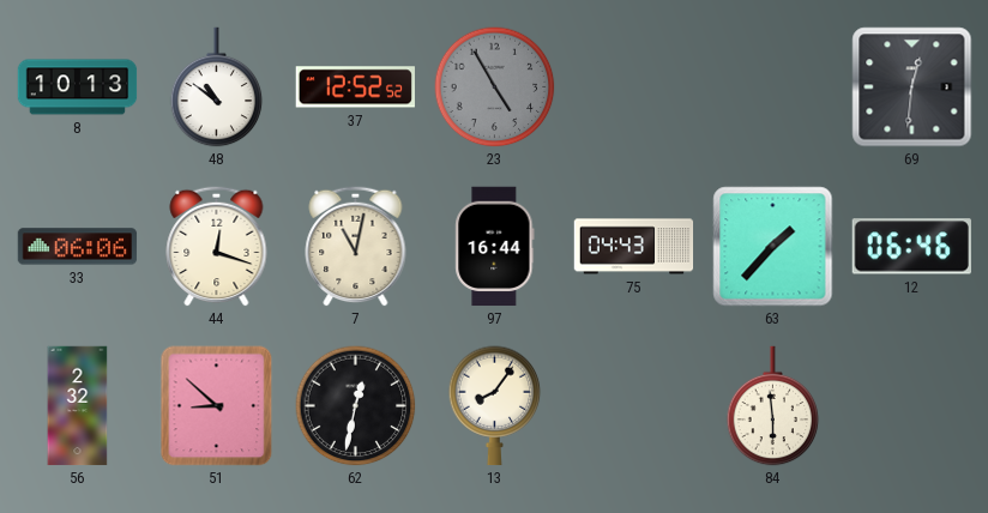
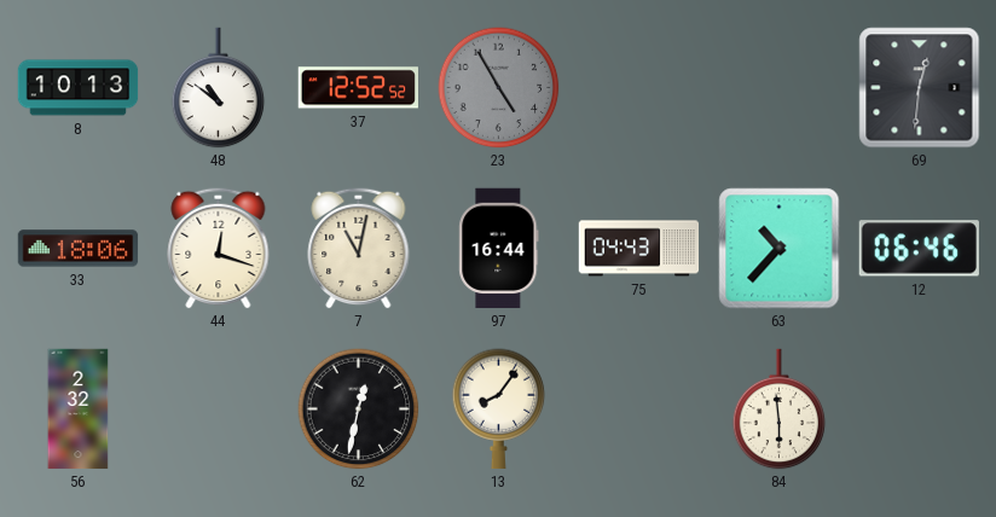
33: 06:06 -> 18:06
63: 1:37 -> 10:37
51: 8:52 -> none
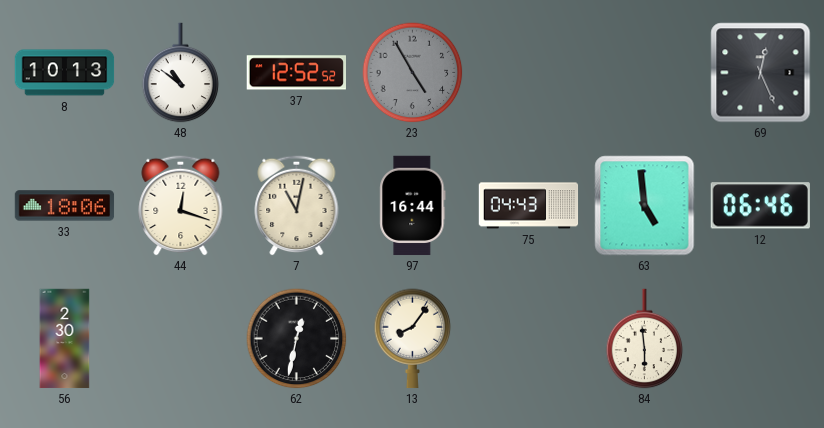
69: 12:31 -> 12:26
63: 10:37 -> 4:59
56: 2:32 -> 2:30
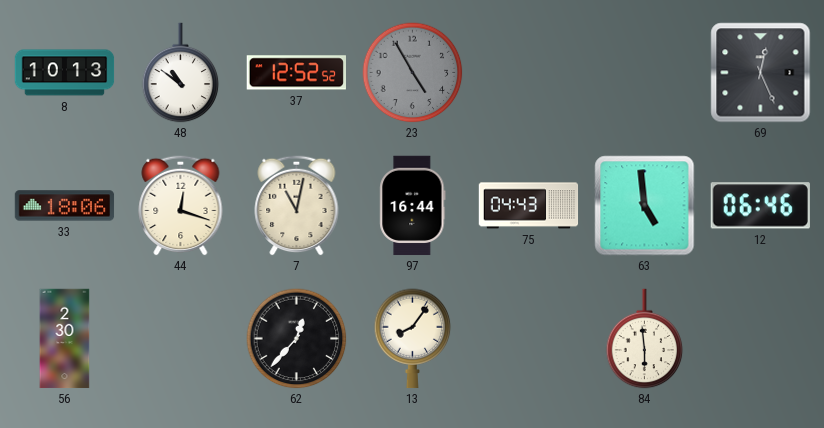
62: 12:32 -> 12:37
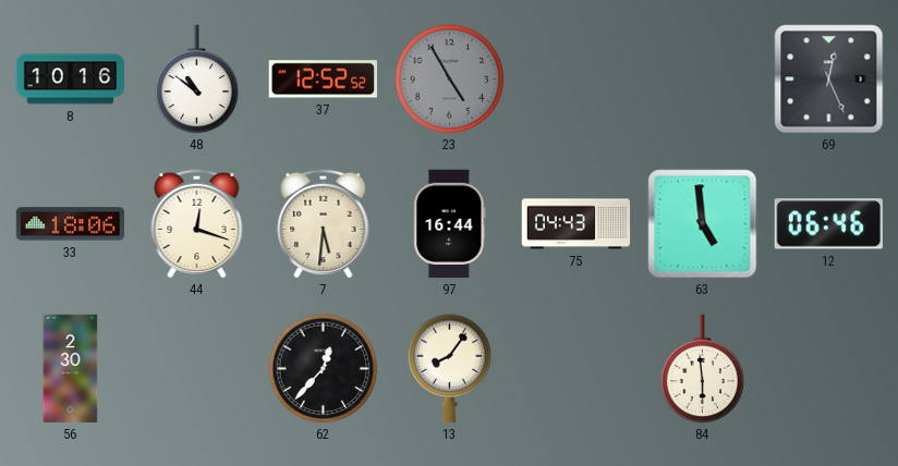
8: 10:13 -> 10:16
7: 11:02 -> 5:31
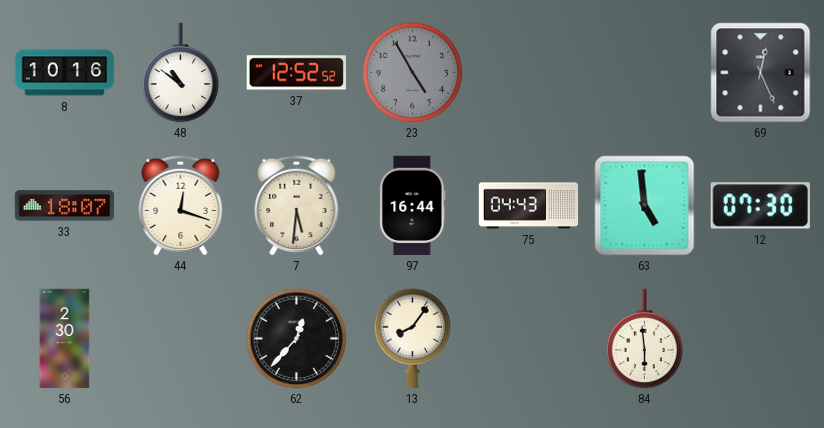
33: 18:06 -> 18:07
12: 06:46 -> 07:30
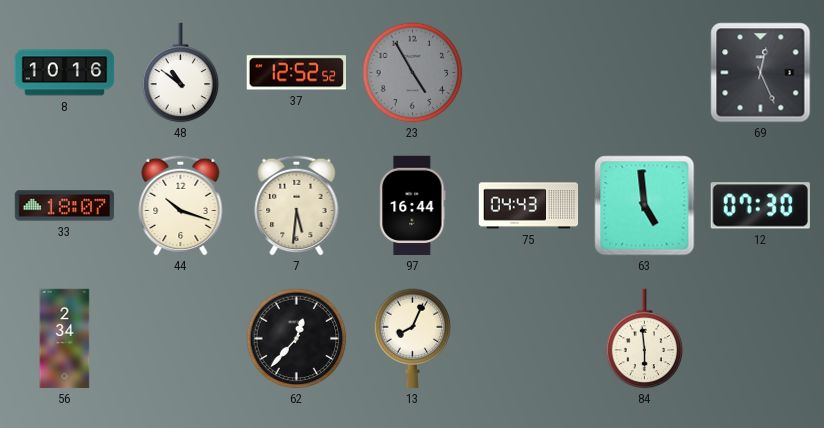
44: 12:18 -> 10:18
56: 2:30 -> 2:34
13: 8:06 -> 8:04
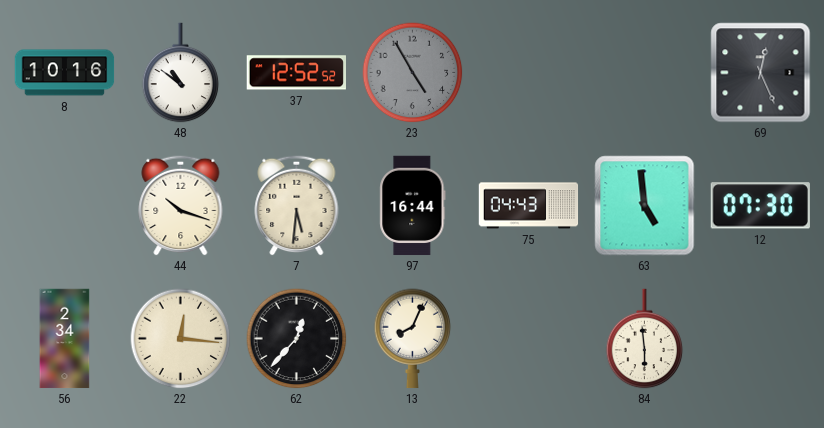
33: 18:07 -> none
22: none -> 12:16
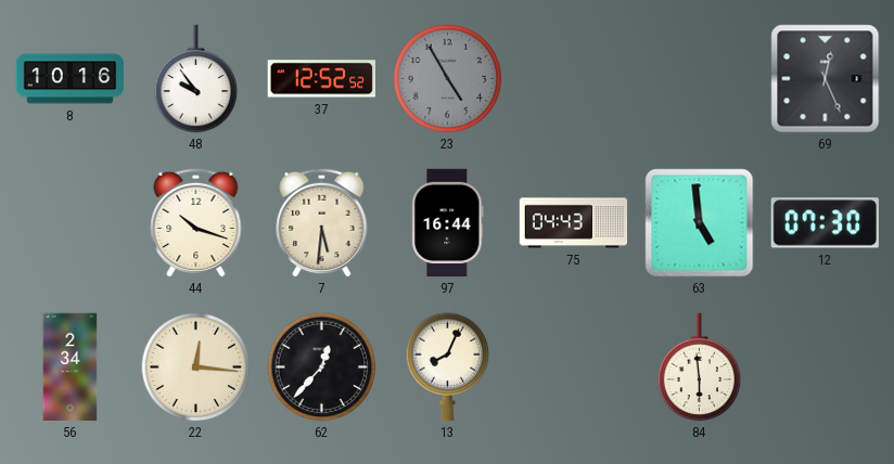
48: 10:51 -> 9:54
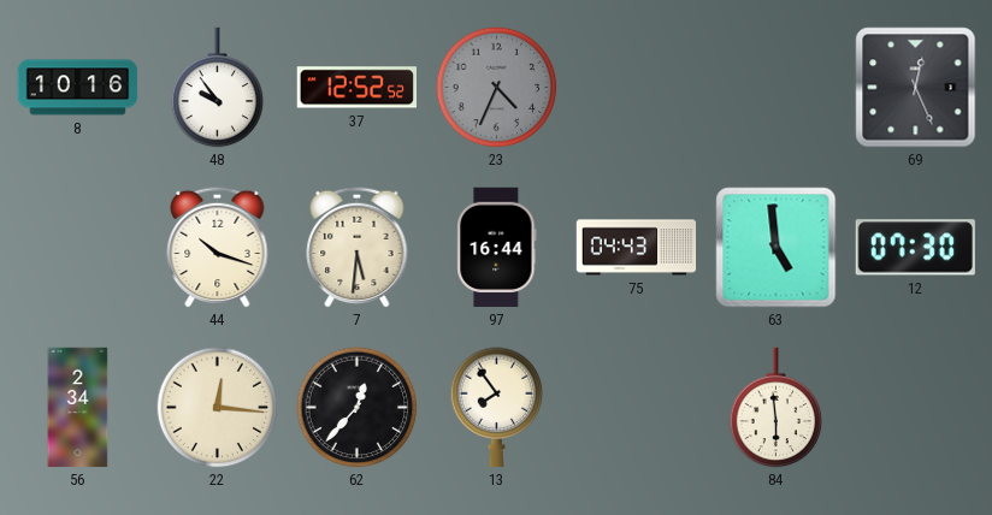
23: 4:55 -> 4:34
13: 8:04 -> 7:54
